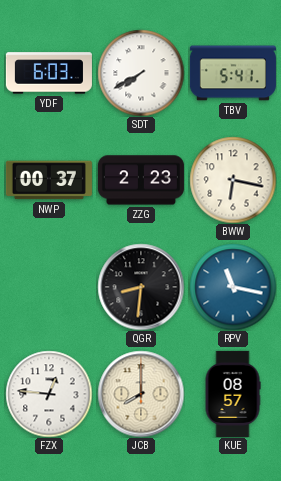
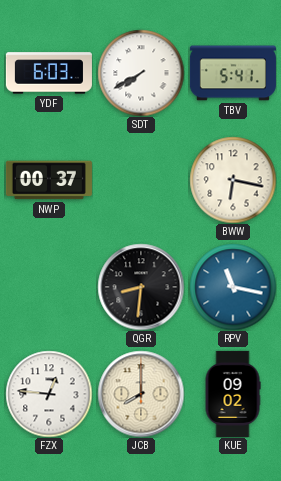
ZZG: 2:23 -> none
KUE: 08:57 -> 09:02
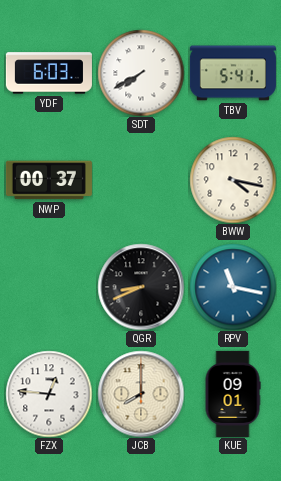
BWW: 6:17 -> 4:17
QGR: 8:31 -> 8:41
KUE: 09:02 -> 09:01
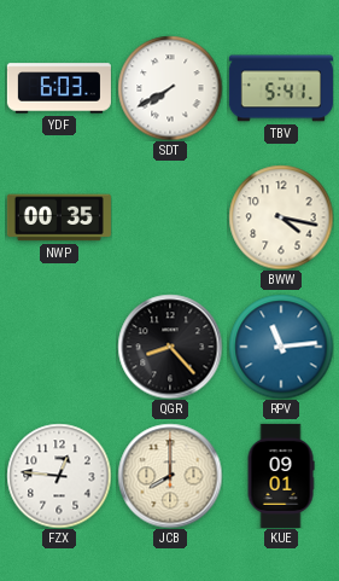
NWP: 00:37 -> 00:35
QGR: 8:41 -> 8:23
RPV: 11:17 -> 11:14
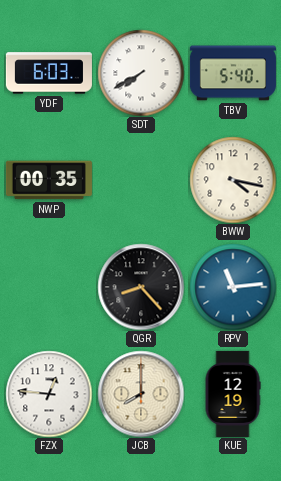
TBV: 5:41 -> 5:40
KUE: 09:01 -> 12:19
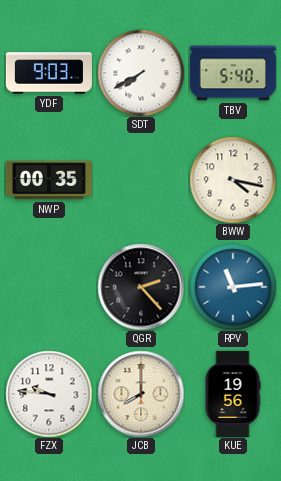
YDF: 6:03 -> 9:03
QGR: 8:23 -> 2:23
FZX: 12:46 -> 9:46
KUE: 12:19 -> 19:56
